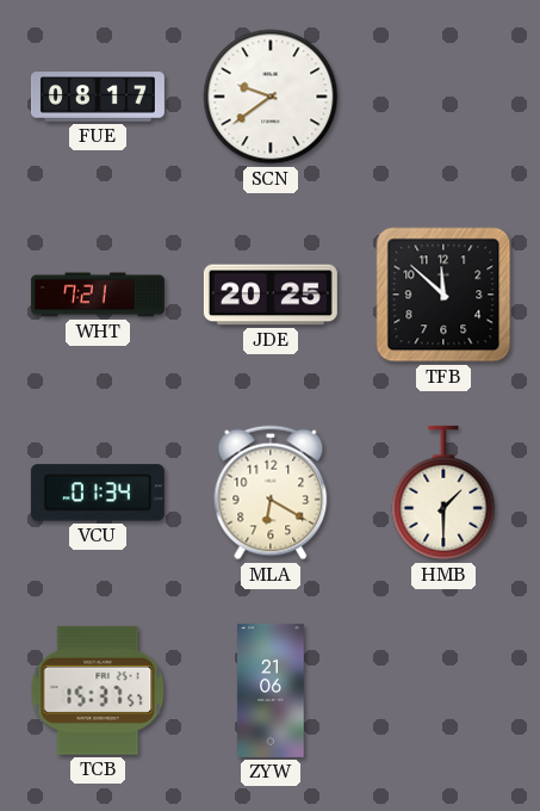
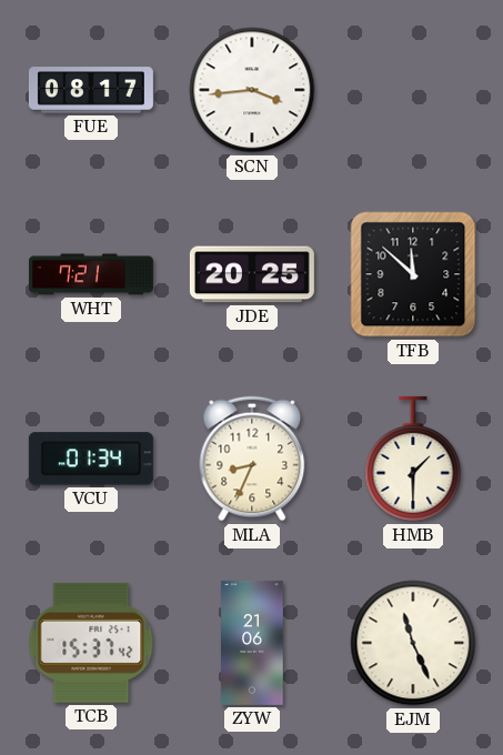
SCN: 9:39 -> 3:44
MLA: 6:20 -> 8:34
TCB: 15:37:57 -> 15:37:42
EJM: none -> 11:26
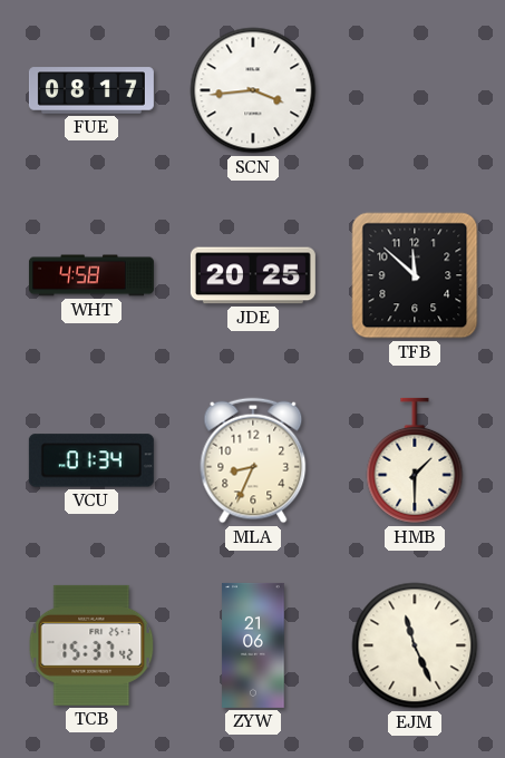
WHT: 7:21 -> 4:58
